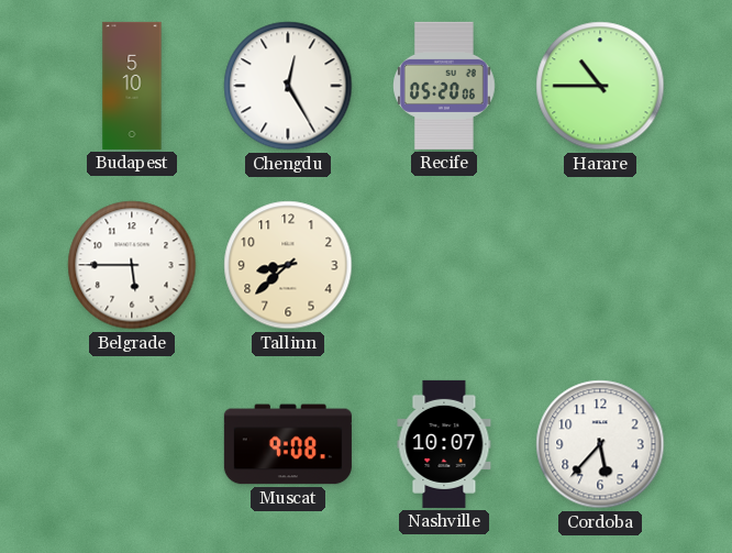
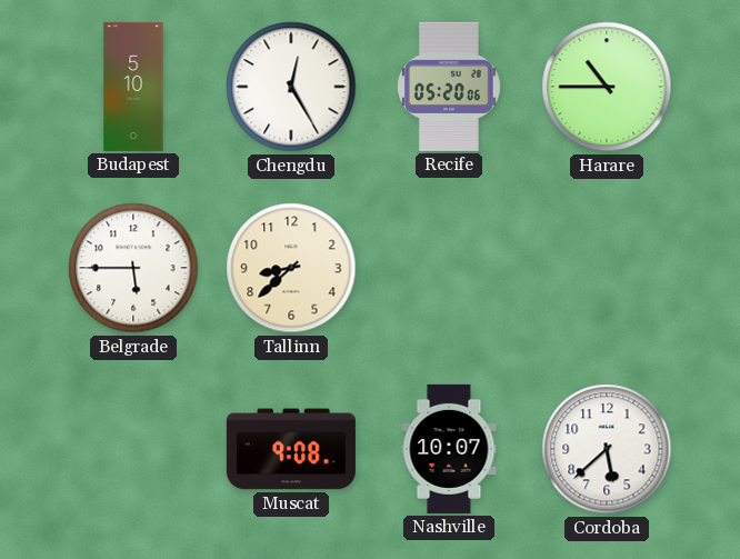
Cordoba: 5:37 -> 5:38
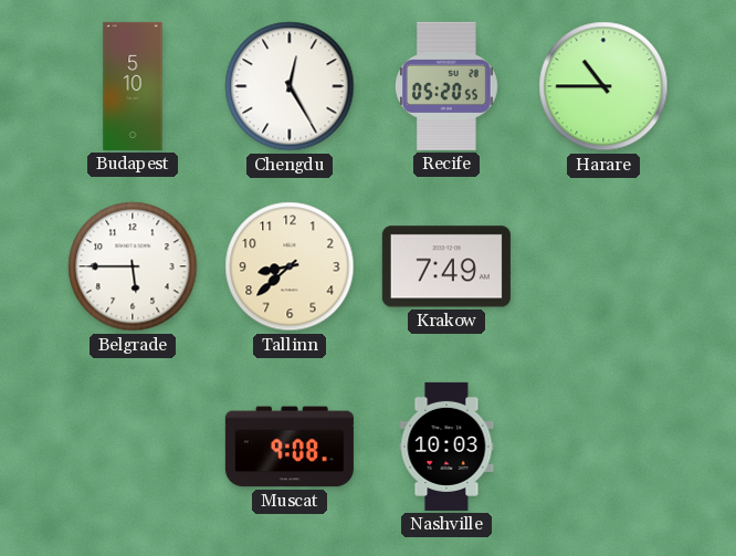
Recife: 05:20:06 -> 05:20:55
Krakow: none -> 7:49
Nashville: 10:07 -> 10:03
Cordoba: 5:38 -> none
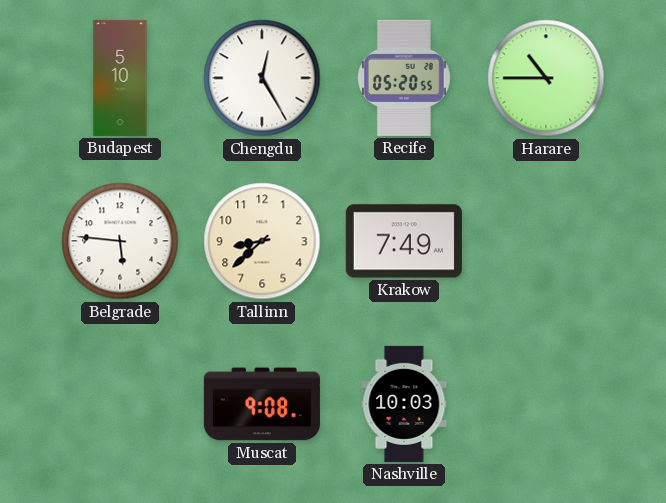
Belgrade: 5:45 -> 5:46
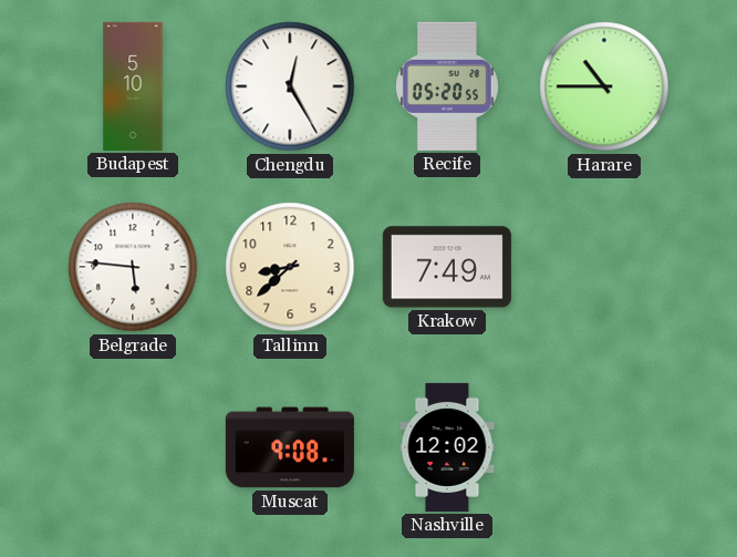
Nashville: 10:03 -> 12:02
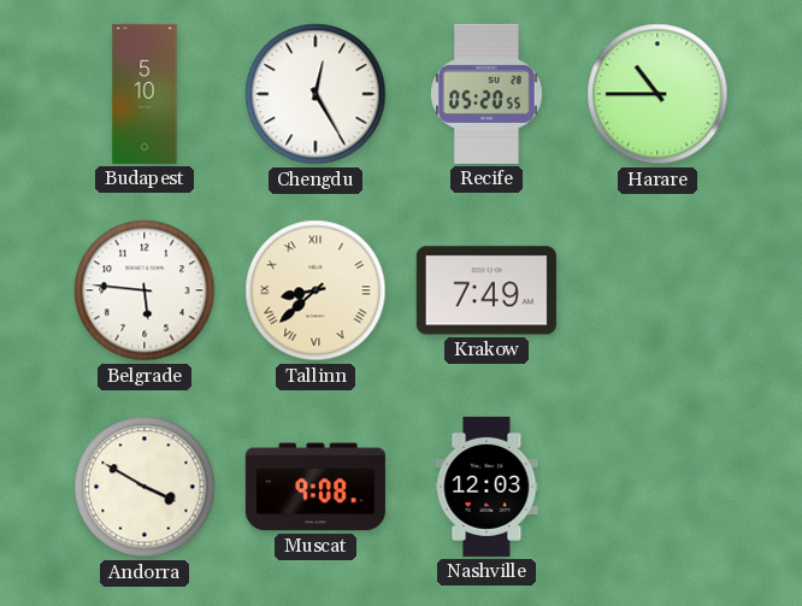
Tallinn numerals: Arabic -> Roman
Andorra: none -> 3:50
Nashville: 12:02 -> 12:03
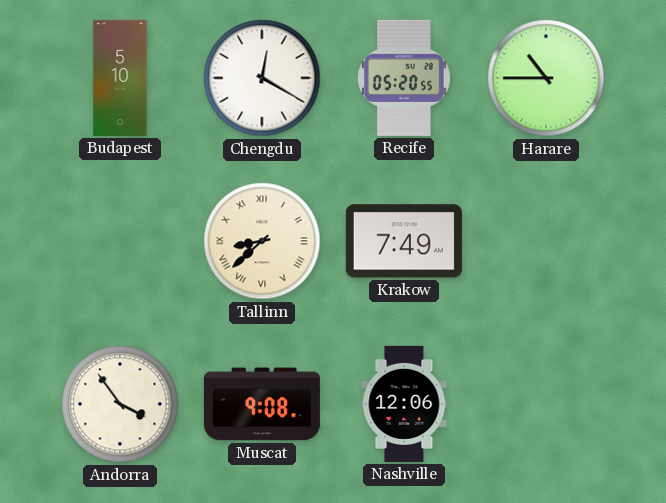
Chengdu: 12:25 -> 12:20
Belgrade: 5:46 -> none
Andorra: 3:50 -> 3:54
Nashville: 12:03 -> 12:06
